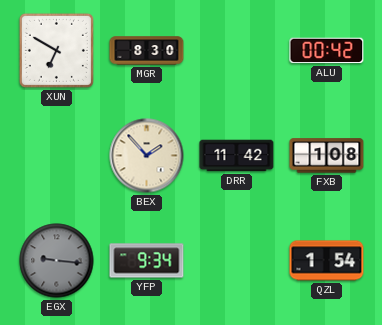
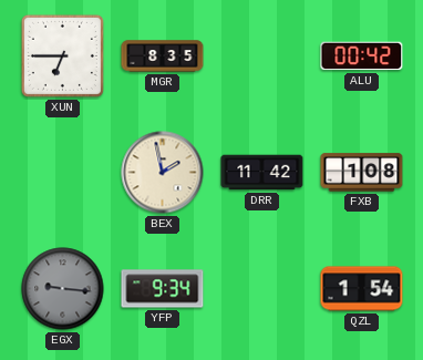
XUN: 6:50 -> 6:45
MGR: 8:30 -> 8:35
BEX: 1:53 -> 1:58
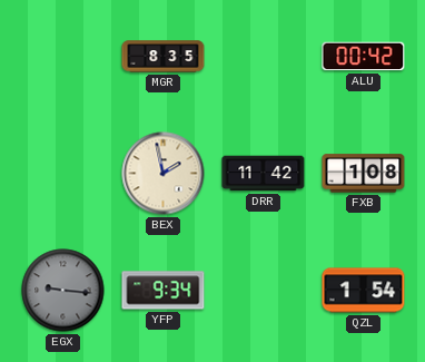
XUN: 6:45 -> none
